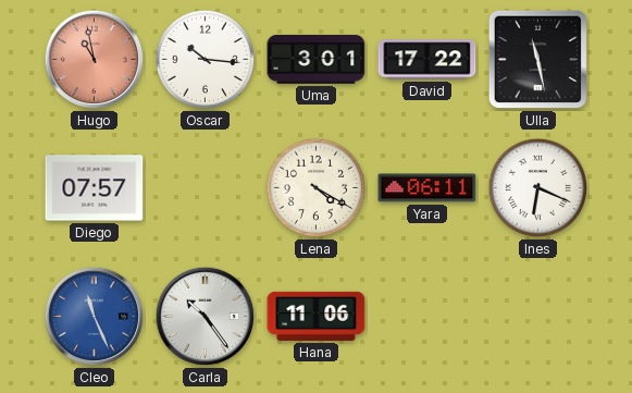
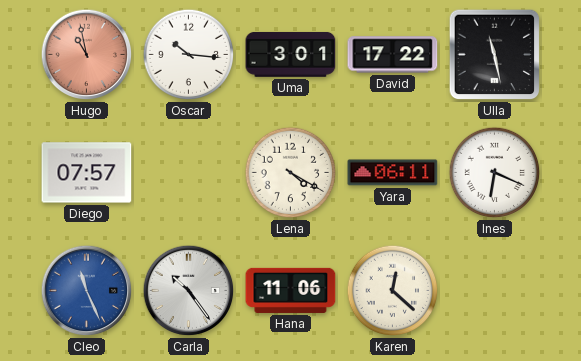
Karen: none -> 12:22
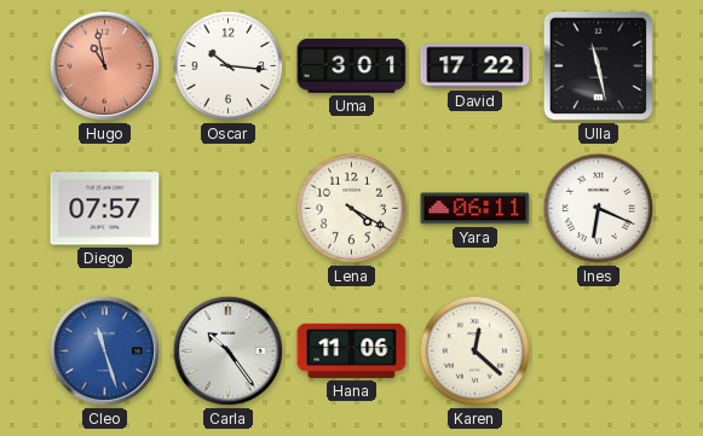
Cleo: 11:26 -> 11:27
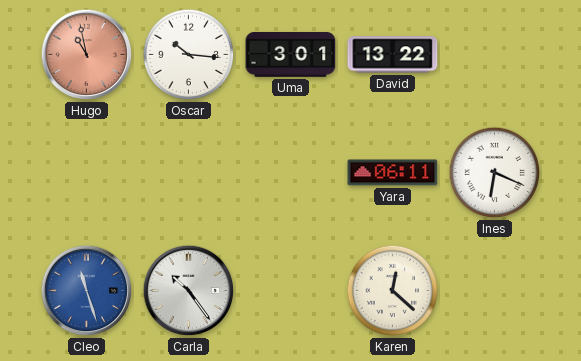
David: 17:22 -> 13:22
Ulla: 11:28 -> none
Diego: 07:57 -> none
Lena: 4:20 -> none
Hana: 11:06 -> none
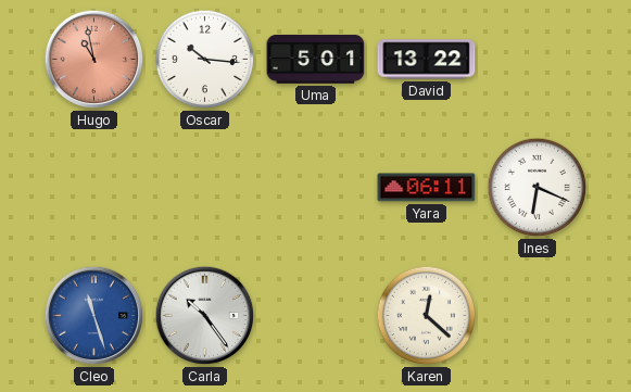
Uma: 3:01 -> 5:01
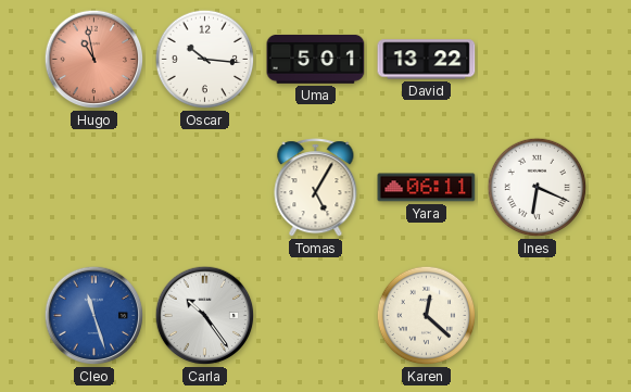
Tomas: none -> 5:05
